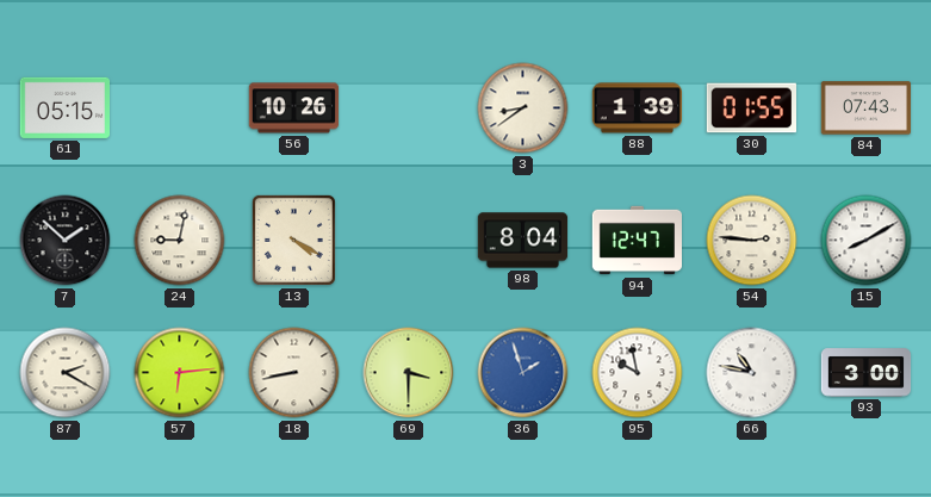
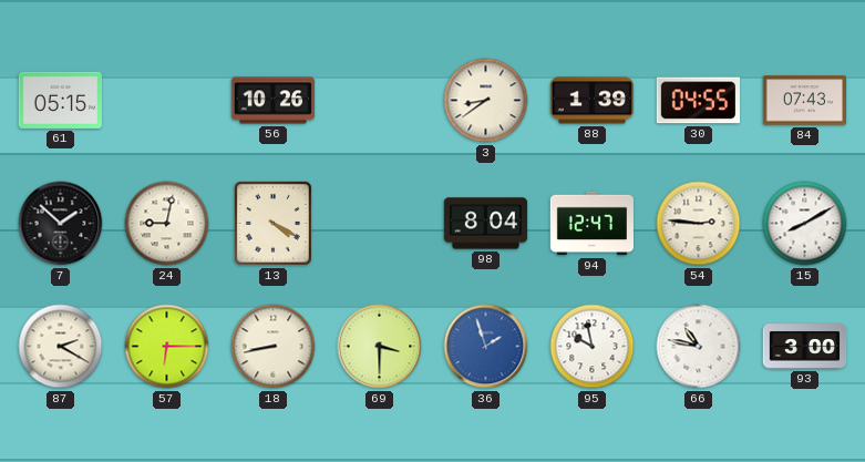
30: 01:55 -> 04:55
57: 6:14 -> 6:15
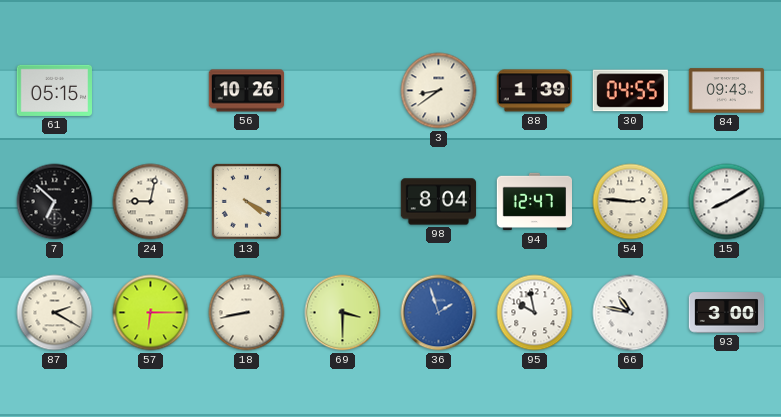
84: 07:43 -> 09:43
7: 1:52 -> 6:52
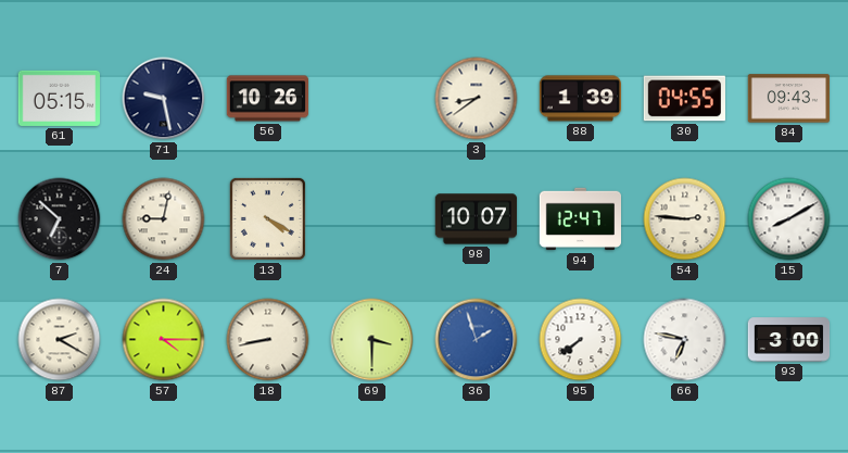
71: none -> 9:28
98: 8:04 -> 10:07
57: 6:15 -> 4:15
95: 9:58 -> 7:39
66: 10:47 -> 6:47
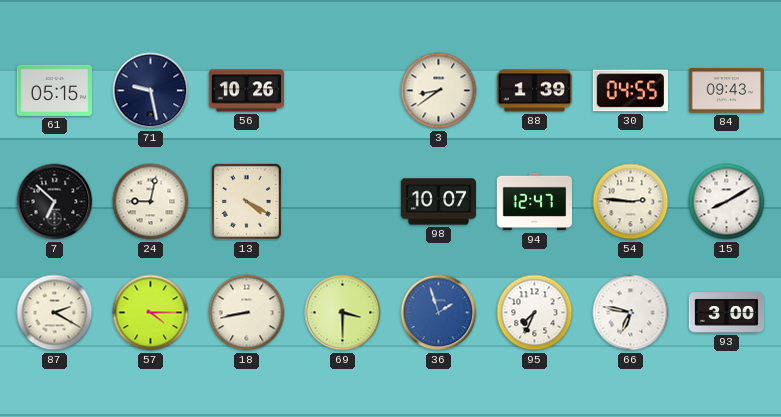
95: 7:39 -> 7:34
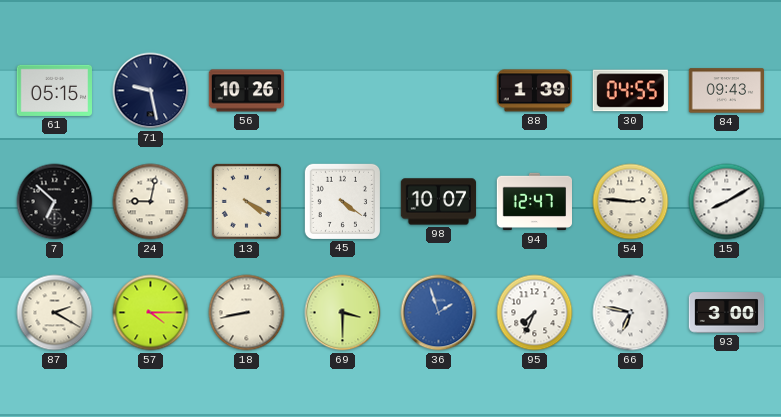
3: 8:39 -> none
45: none -> 4:21
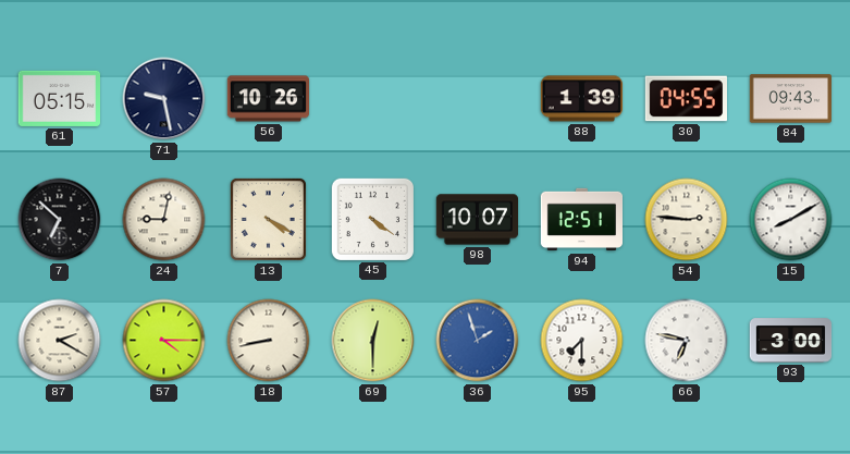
94: 12:47 -> 12:51
69: 3:30 -> 12:30
95: 7:34 -> 7:30
